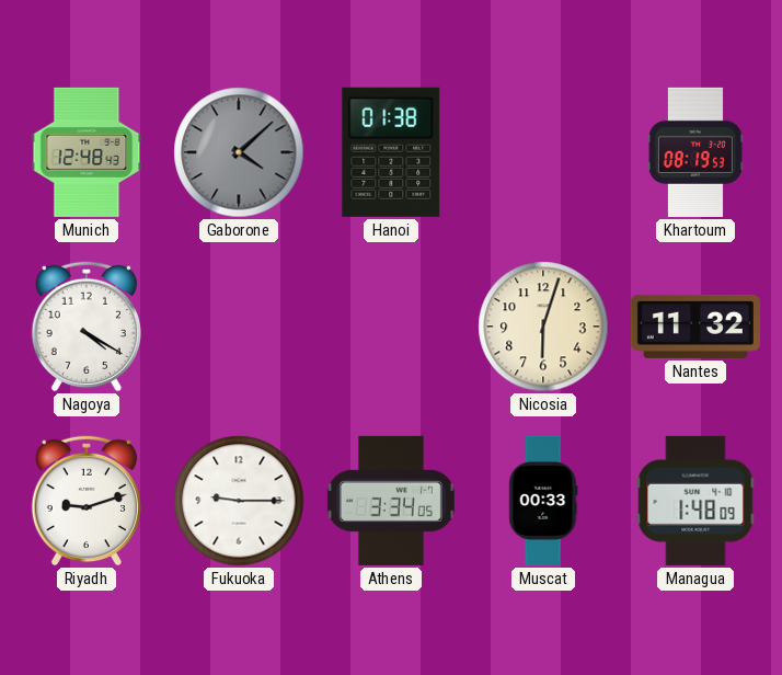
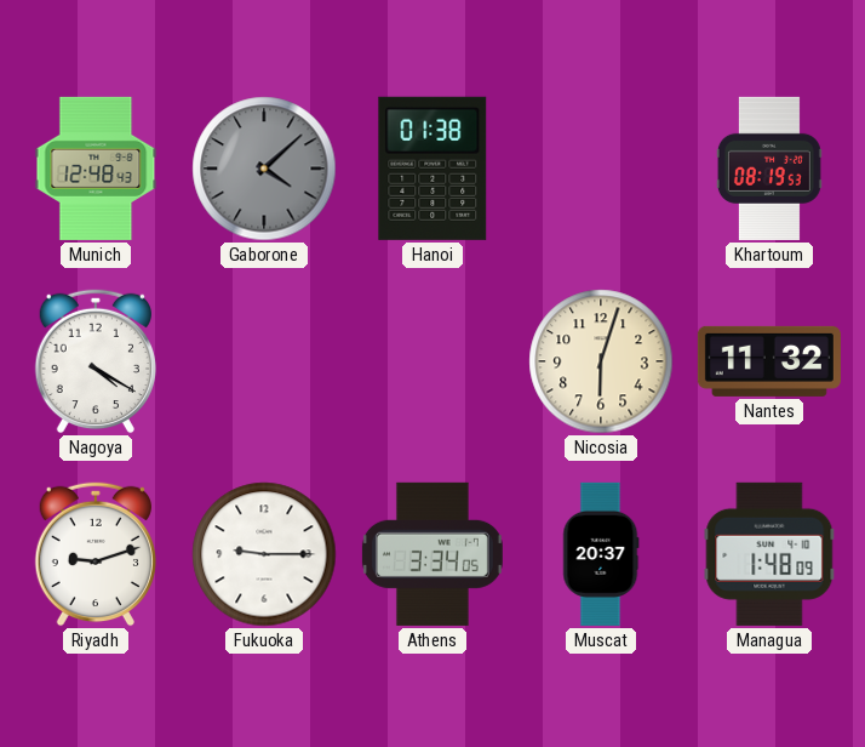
Muscat: 00:33 -> 20:37
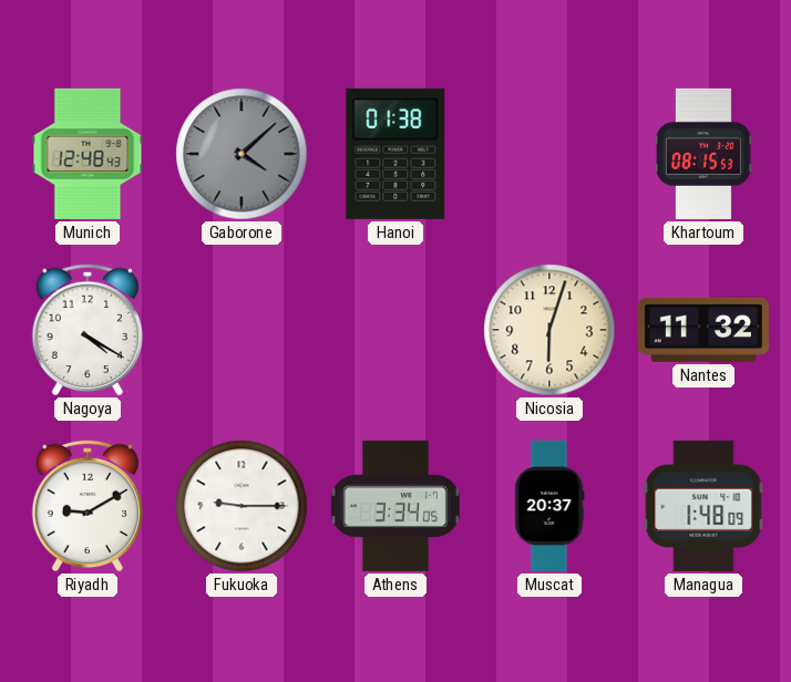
Khartoum: 08:19 -> 08:15
Riyadh: 9:12 -> 9:10
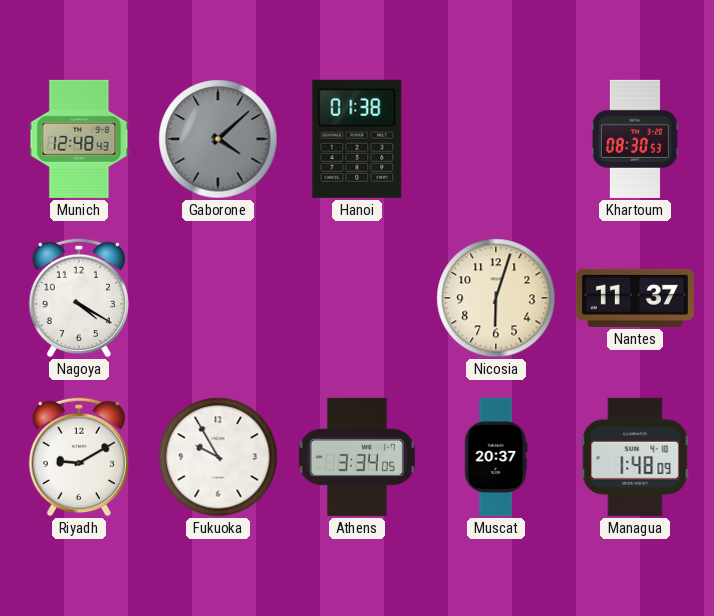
Khartoum: 08:15 -> 08:30
Nantes: 11:32 -> 11:37
Fukuoka: 9:15 -> 9:55
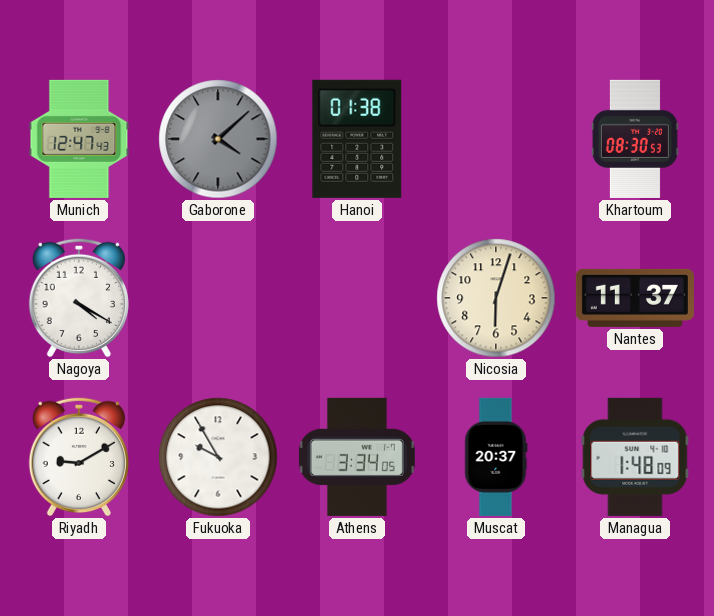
Munich: 12:48 -> 12:47
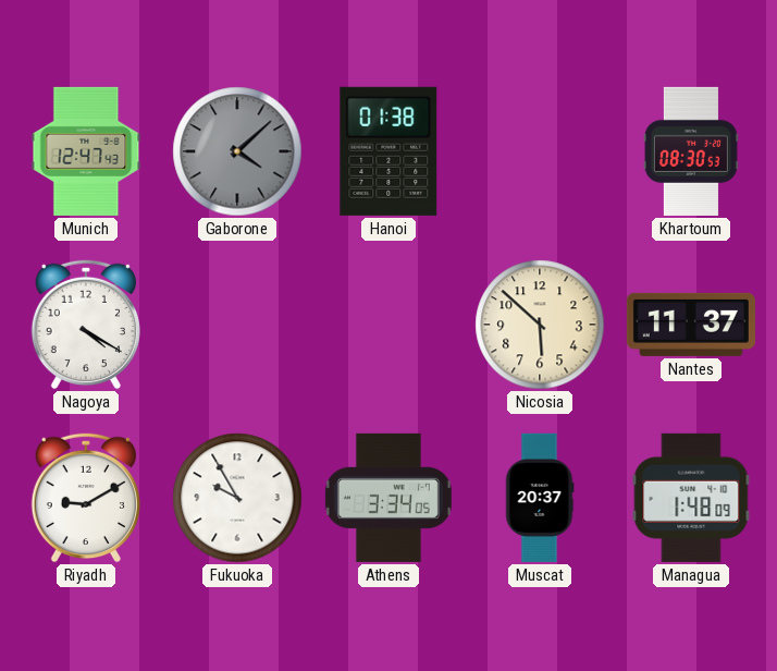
Nicosia: 6:03 -> 5:52
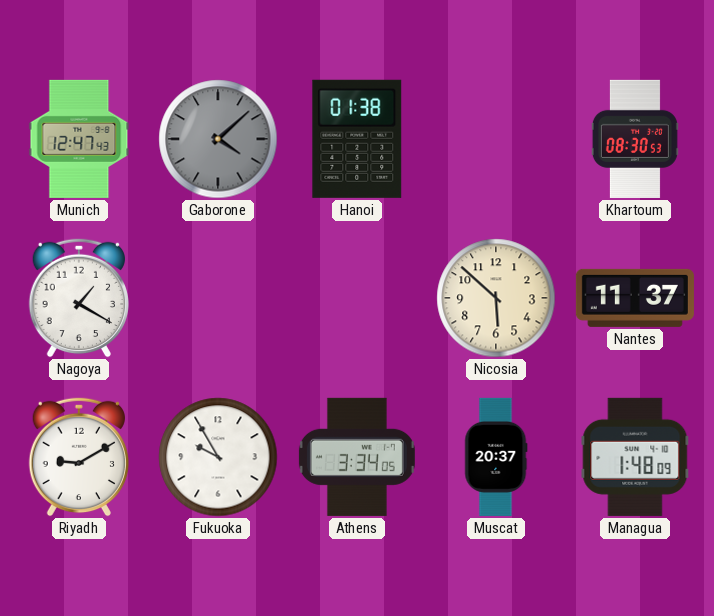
Nagoya: 4:20 -> 1:20
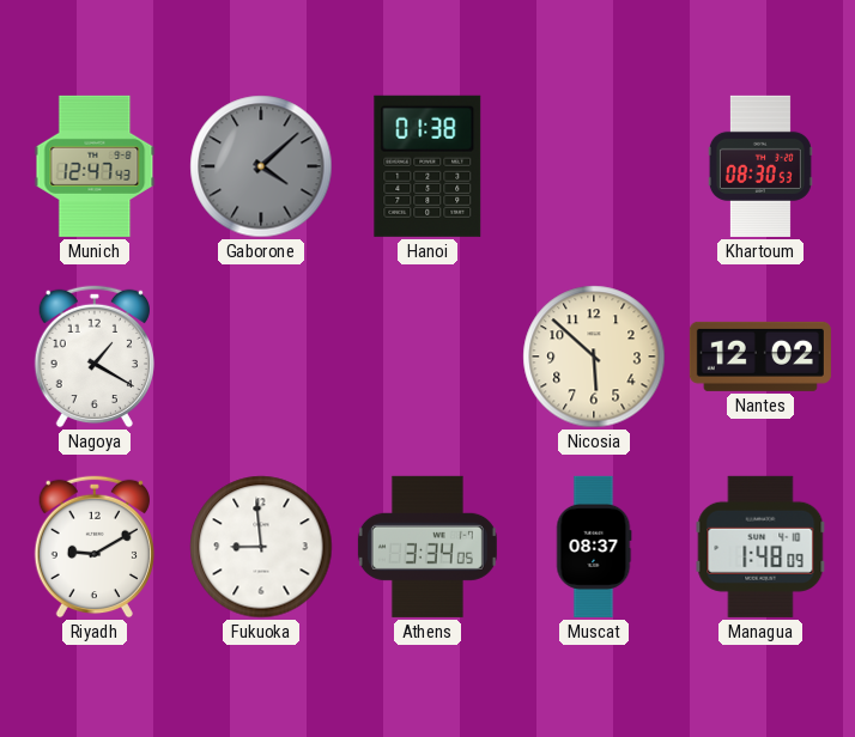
Nantes: 11:37 -> 12:02
Fukuoka: 9:55 -> 8:59
Muscat: 20:37 -> 08:37
